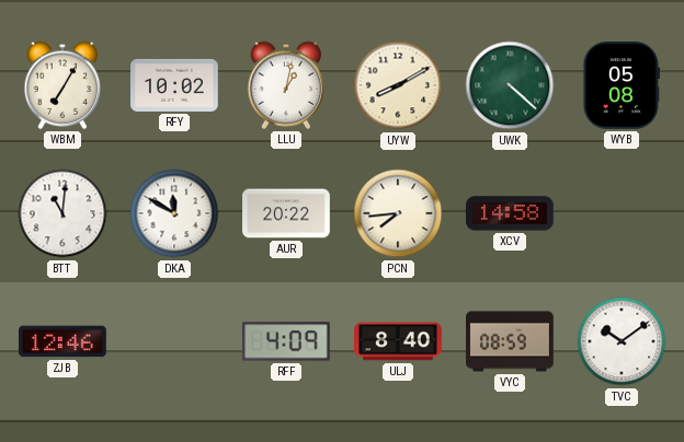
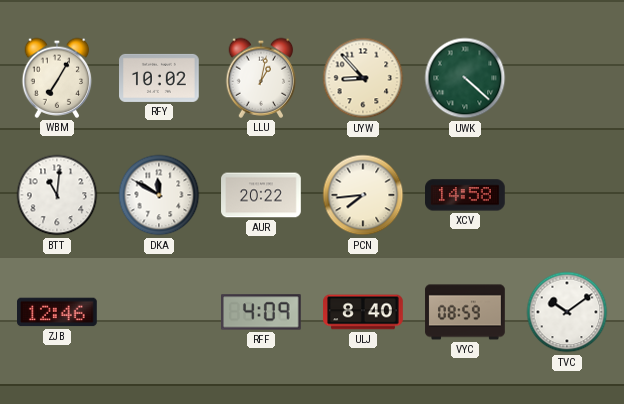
UYW: 8:10 -> 8:53
WYB: 05:08 -> none
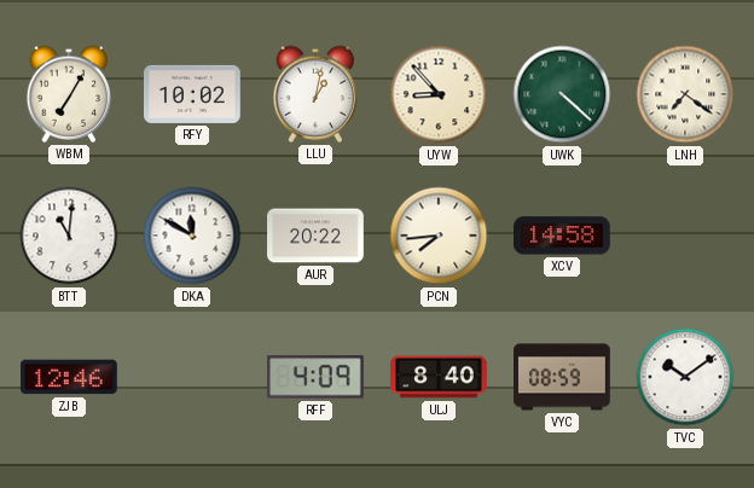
LNH: none -> 7:21
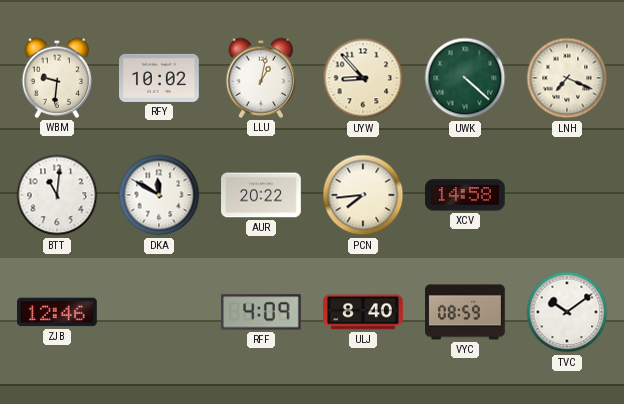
WBM: 7:05 -> 9:31
LNH: 7:21 -> 7:19
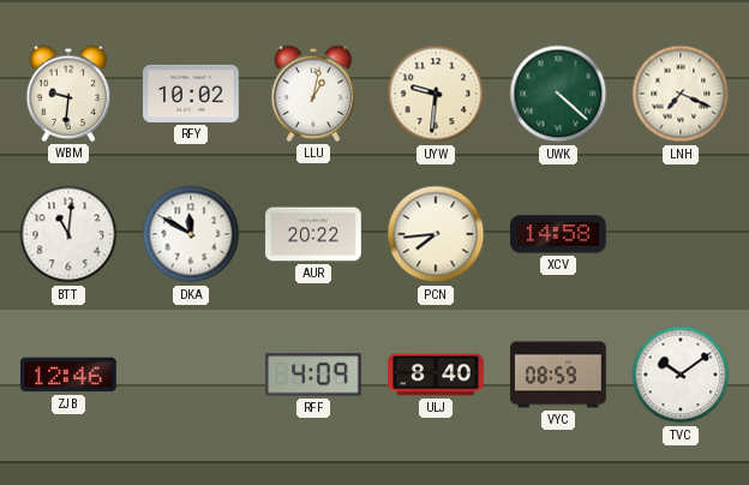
UYW: 8:53 -> 9:31
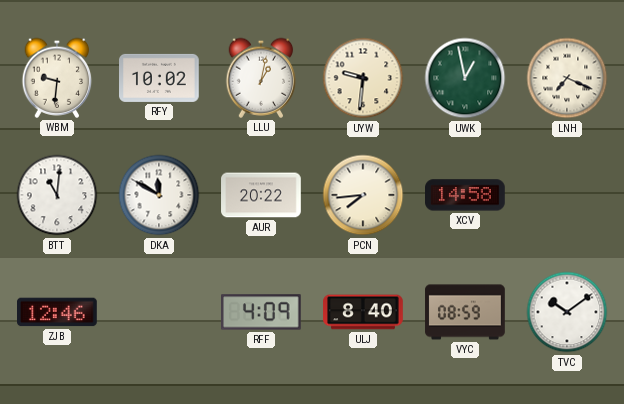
UWK: 4:22 -> 12:58
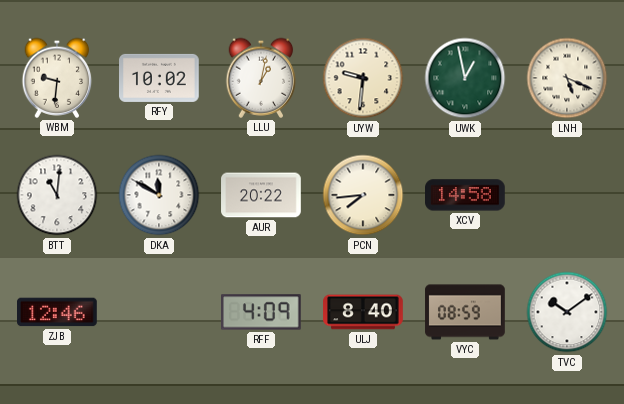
LNH: 7:19 -> 5:19
